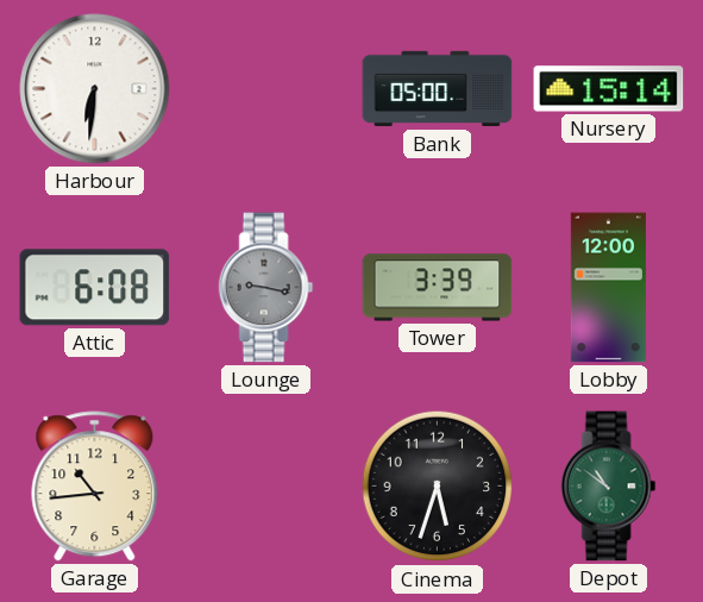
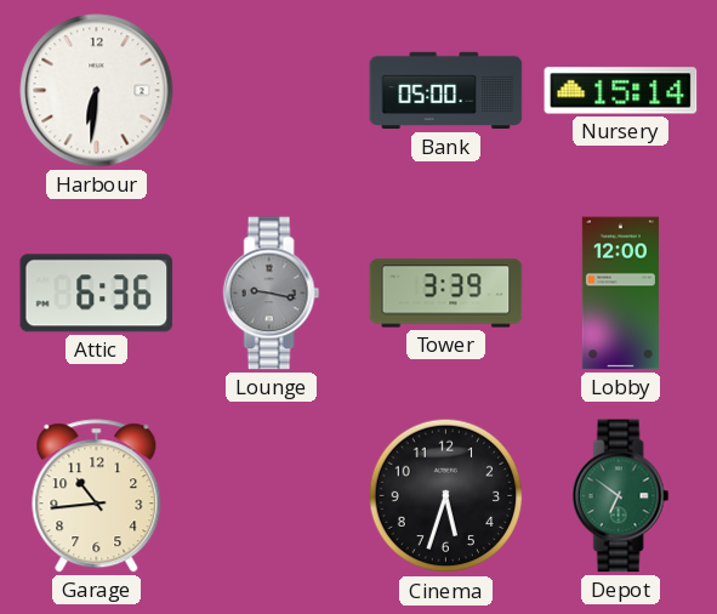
Attic: 6:08 -> 6:36
Depot: 10:51 -> 6:51
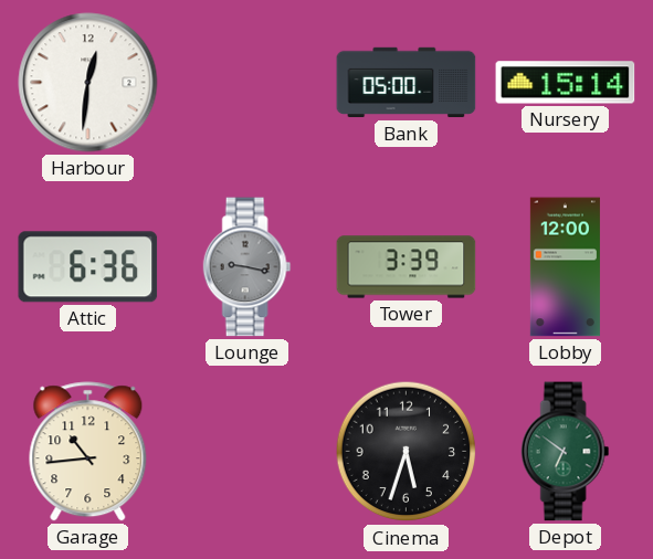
Harbour: 6:31 -> 12:31
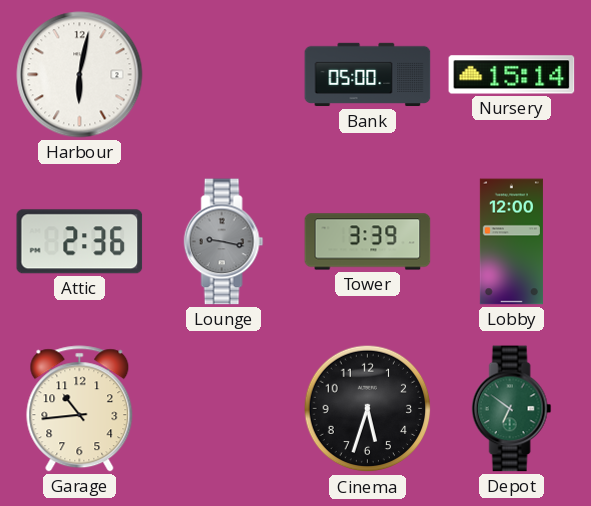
Harbour: 12:31 -> 6:02
Attic: 6:36 -> 2:36
